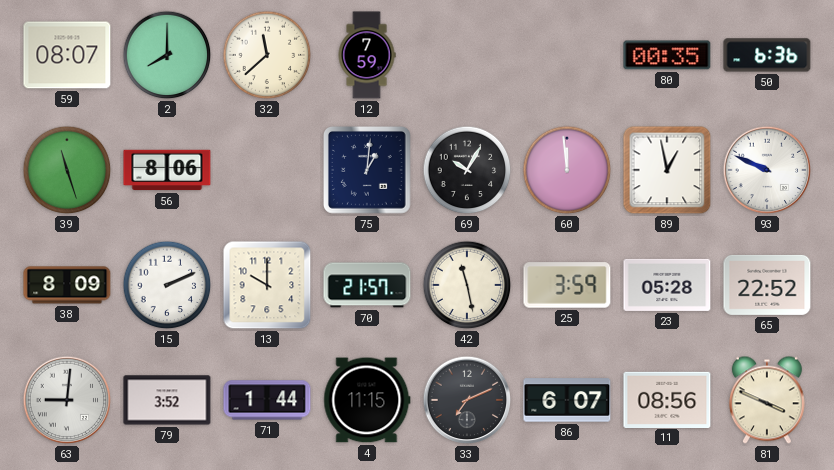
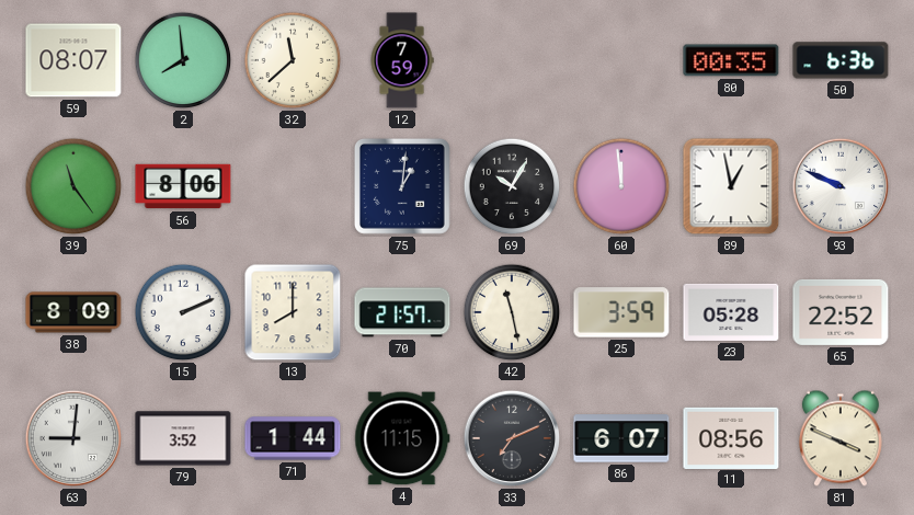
2: 8:00 -> 7:59
39: 11:27 -> 11:24
13: 10:00 -> 8:00
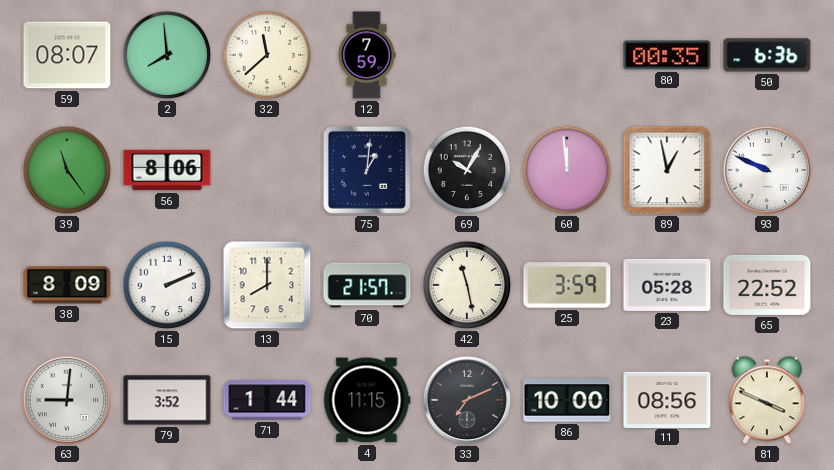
86: 6:07 -> 10:00
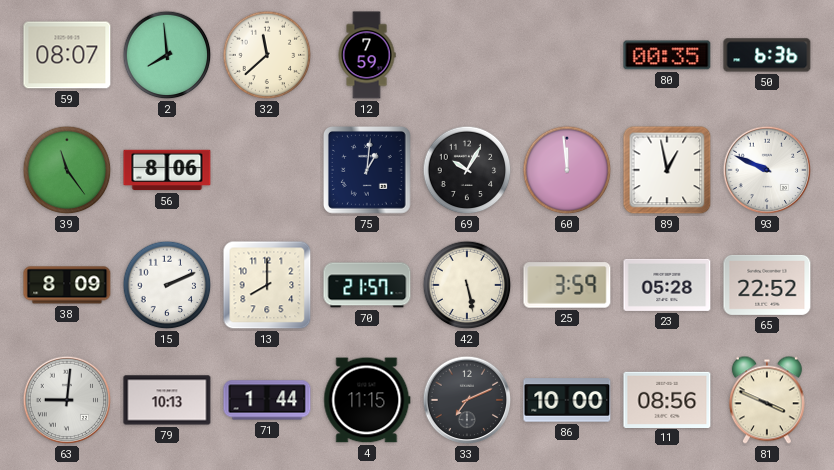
42: 11:28 -> 5:28
79: 3:52 -> 10:13
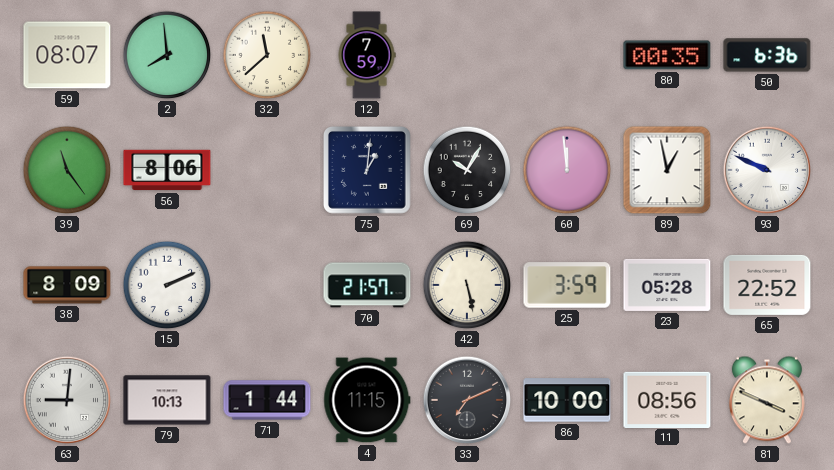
13: 8:00 -> none
